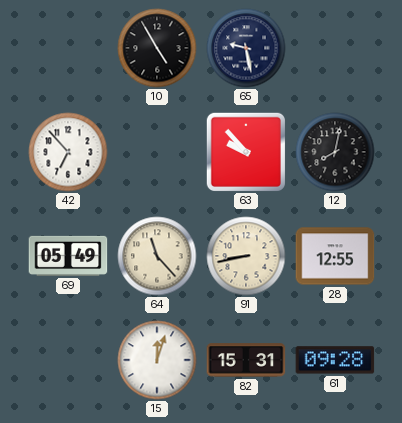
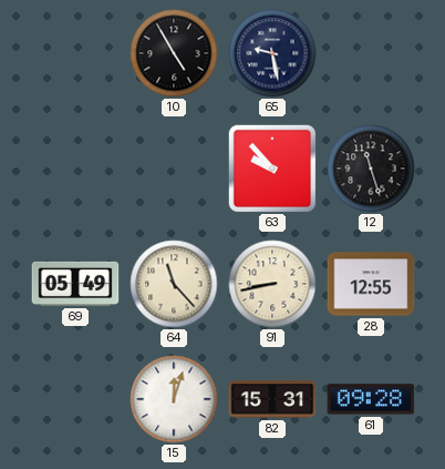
42: 6:53 -> none
12: 8:02 -> 11:27
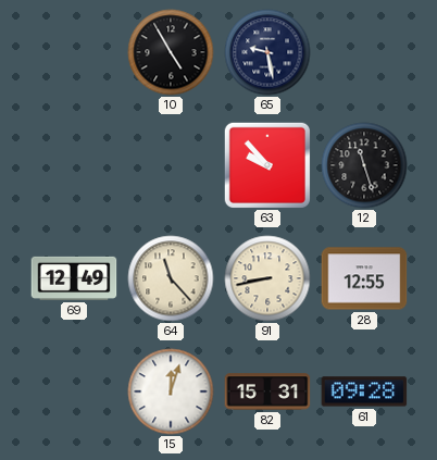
69: 05:49 -> 12:49
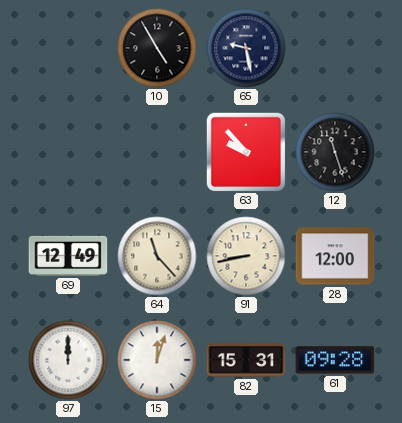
28: 12:55 -> 12:00
97: none -> 12:00
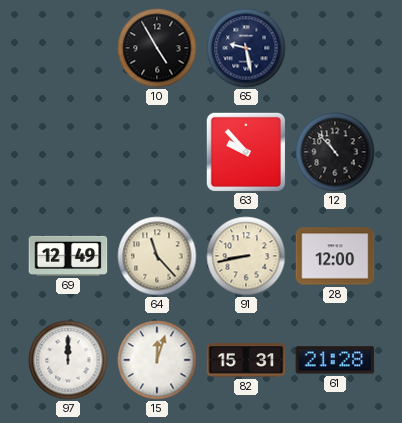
12: 11:27 -> 10:53
61: 09:28 -> 21:28
